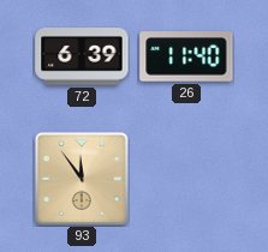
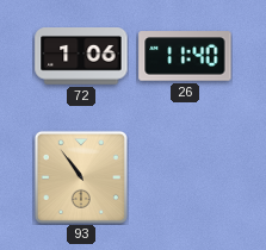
72: 6:39 -> 1:06
93: 11:54 -> 10:54
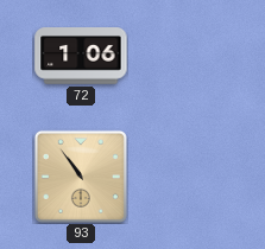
26: 11:40 -> none
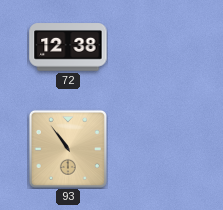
72: 1:06 -> 12:38
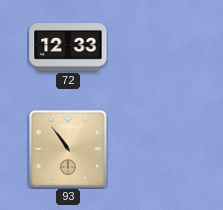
72: 12:38 -> 12:33
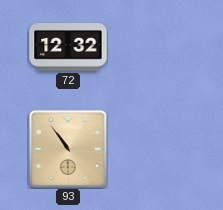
72: 12:33 -> 12:32
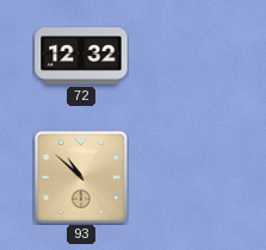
93: 10:54 -> 10:52
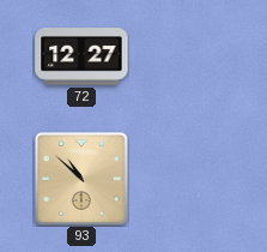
72: 12:32 -> 12:27
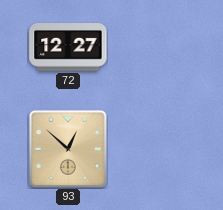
93: 10:52 -> 12:52
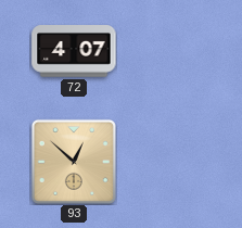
72: 12:27 -> 4:07
